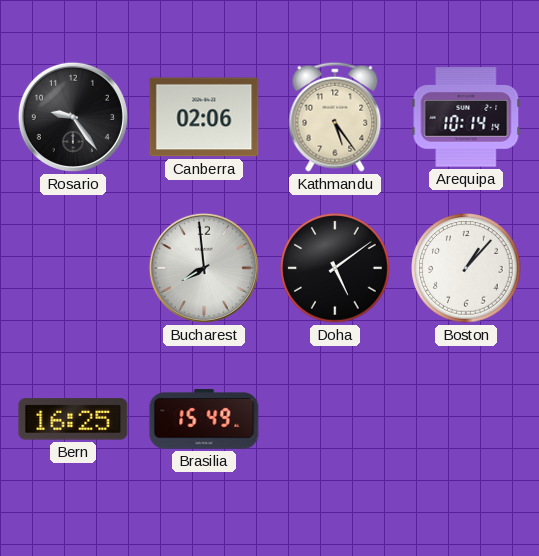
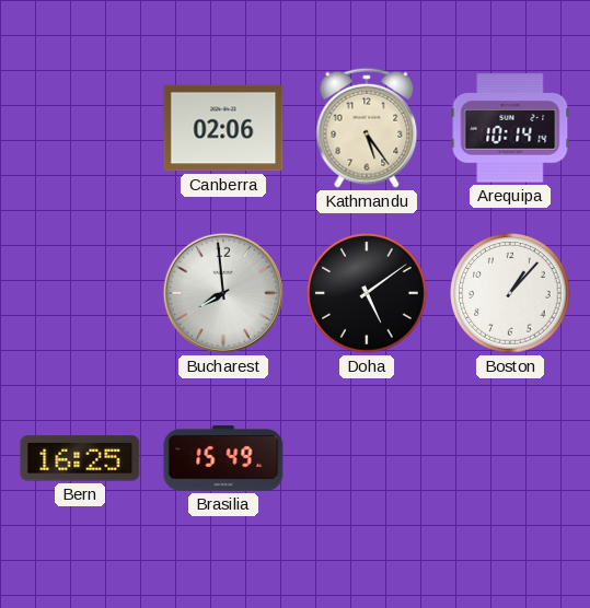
Rosario: 9:24 -> none
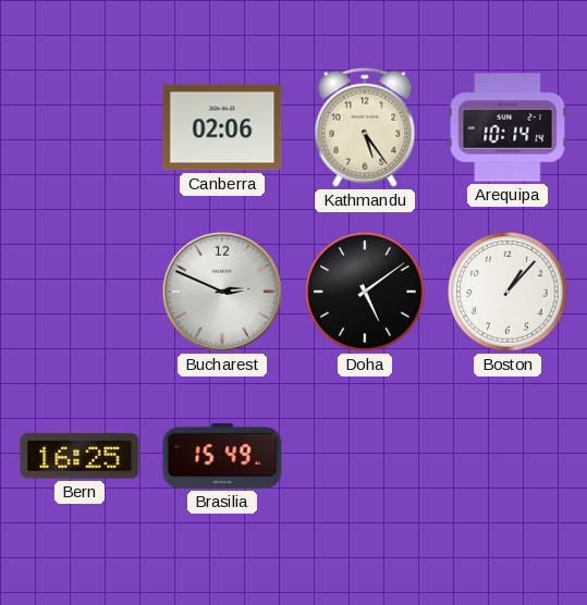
Bucharest: 7:59 -> 2:49
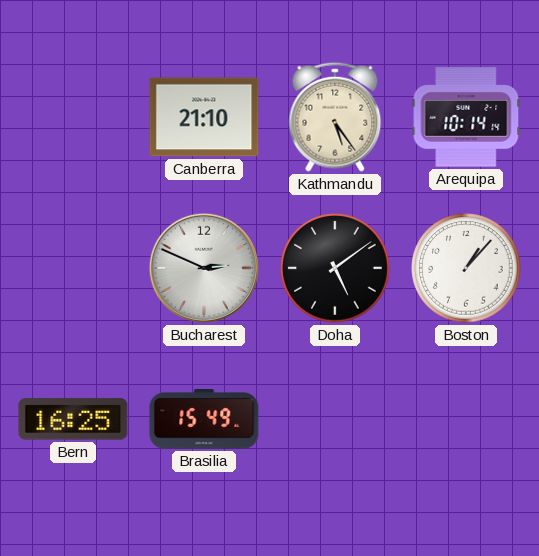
Canberra: 02:06 -> 21:10
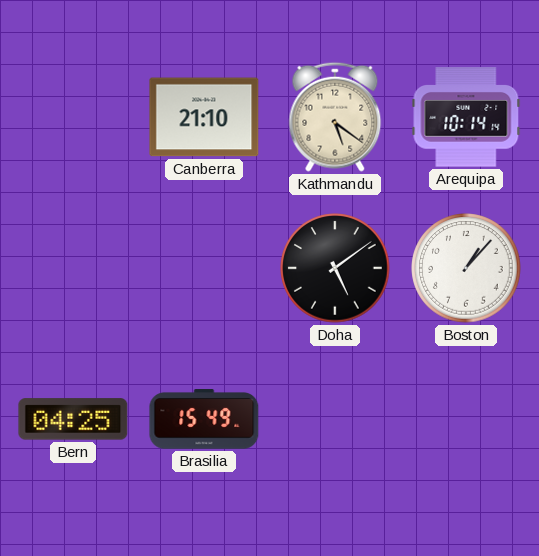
Kathmandu: 5:24 -> 5:21
Bucharest: 2:49 -> none
Bern: 16:25 -> 04:25
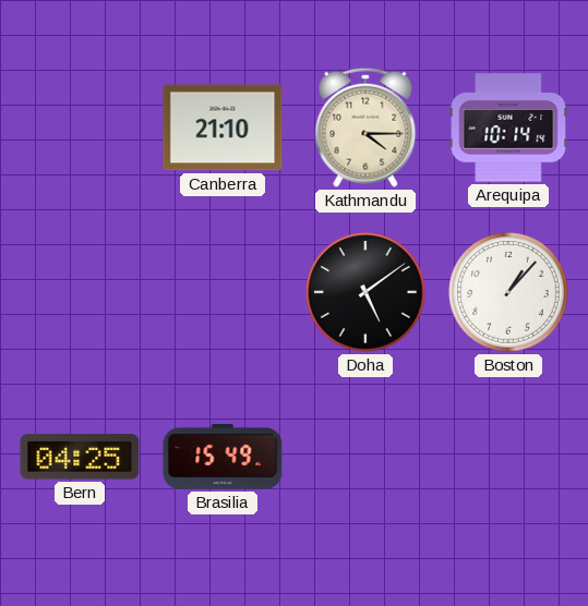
Kathmandu: 5:21 -> 4:15
